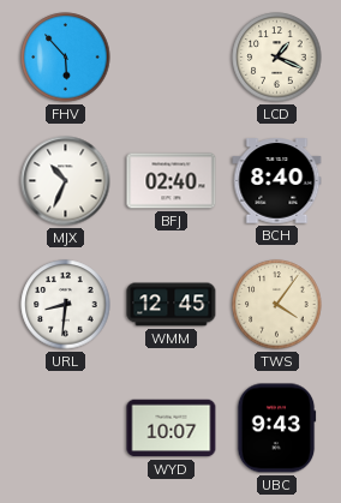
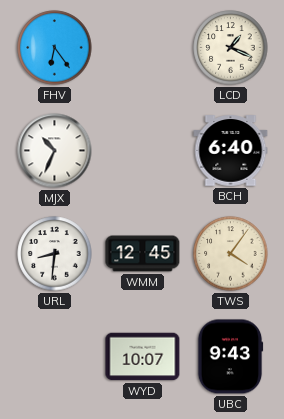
FHV: 5:53 -> 6:24
BFJ: 02:40 -> none
BCH: 8:40 -> 6:40
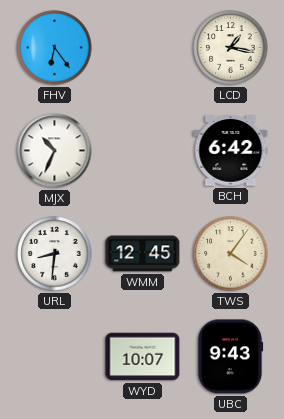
LCD: 1:19 -> 1:17
BCH: 6:40 -> 6:42
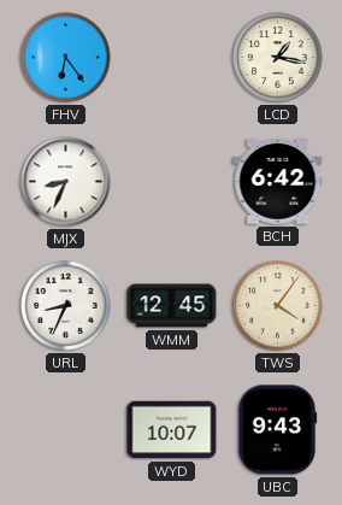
MJX: 10:34 -> 8:34
URL: 8:31 -> 8:34
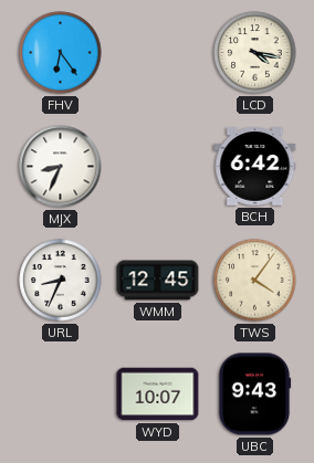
LCD: 1:17 -> 4:17
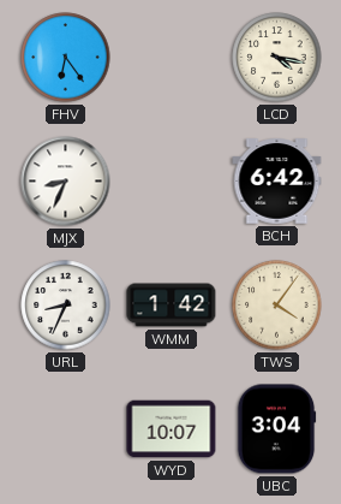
WMM: 12:45 -> 1:42
UBC: 9:43 -> 3:04
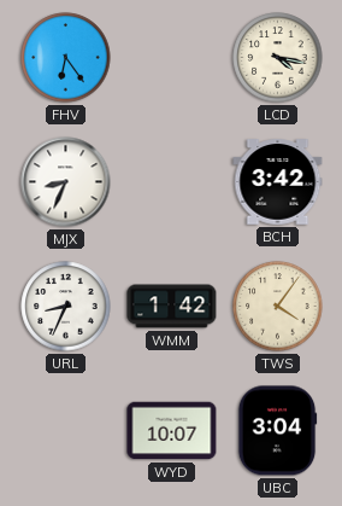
BCH: 6:42 -> 3:42
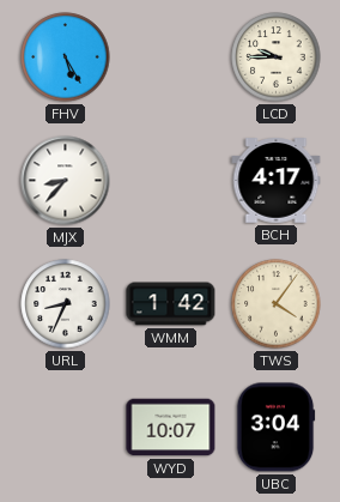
FHV: 6:24 -> 5:25
LCD: 4:17 -> 9:45
MJX: 8:34 -> 8:37
BCH: 3:42 -> 4:17
